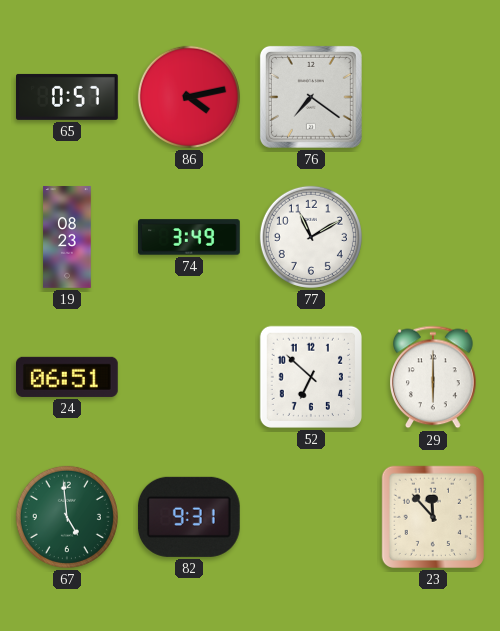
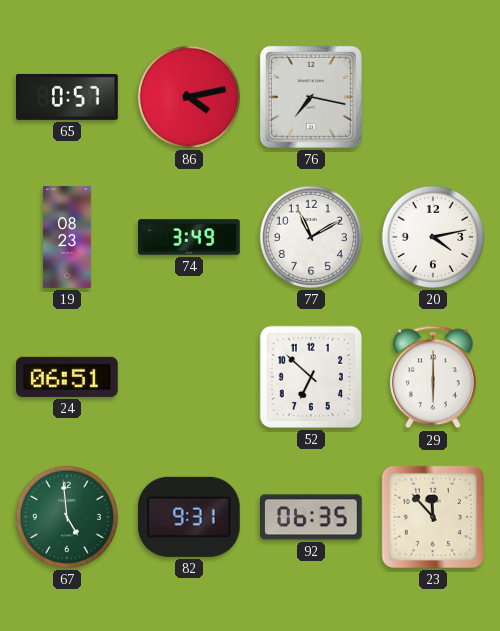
76: 7:21 -> 7:17
20: none -> 4:13
92: none -> 06:35
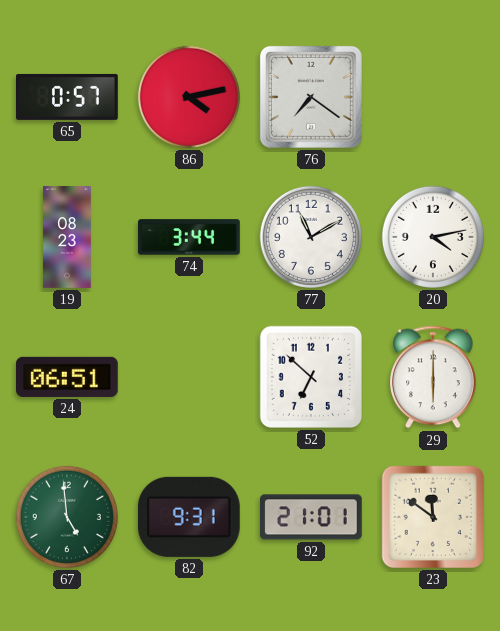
76: 7:17 -> 7:21
74: 3:49 -> 3:44
92: 06:35 -> 21:01
23: 11:53 -> 11:51
